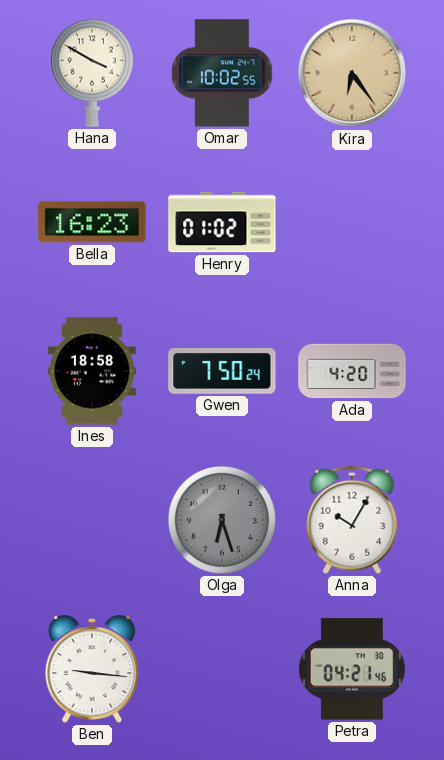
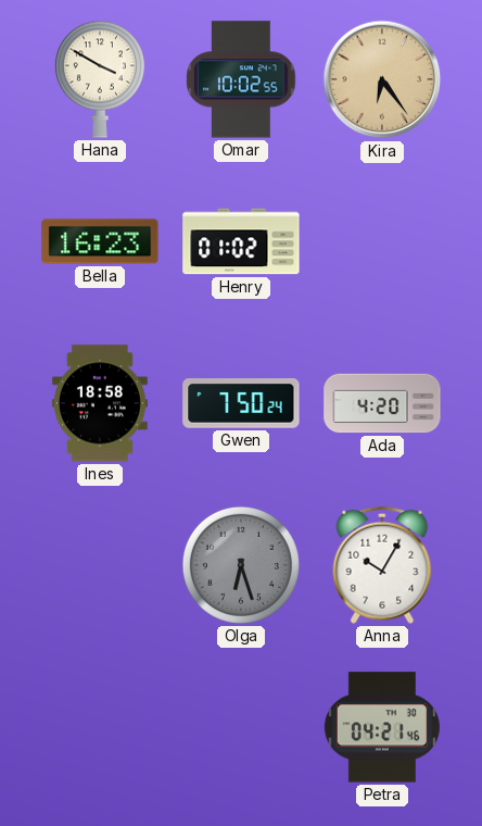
Ben: 9:16 -> none
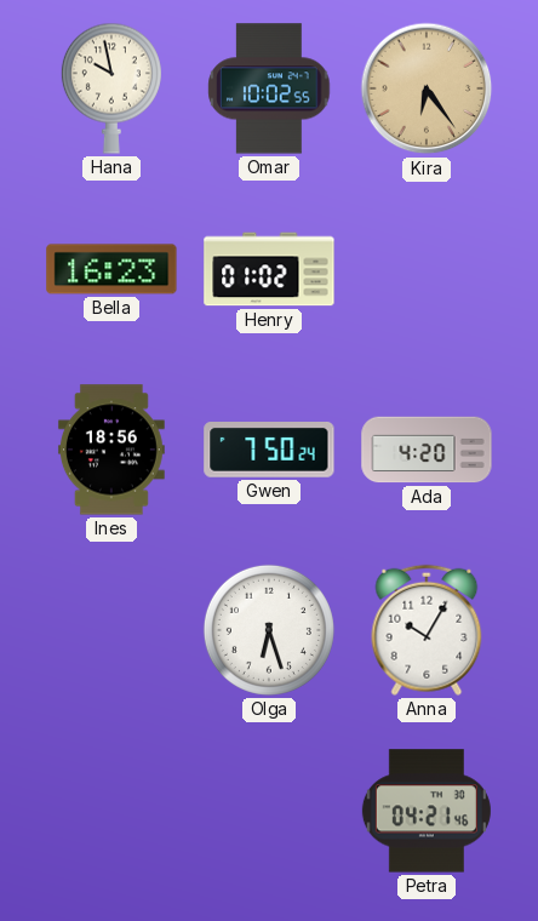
Hana: 3:50 -> 9:58
Ines: 18:58 -> 18:56
Olga dial: grey -> white
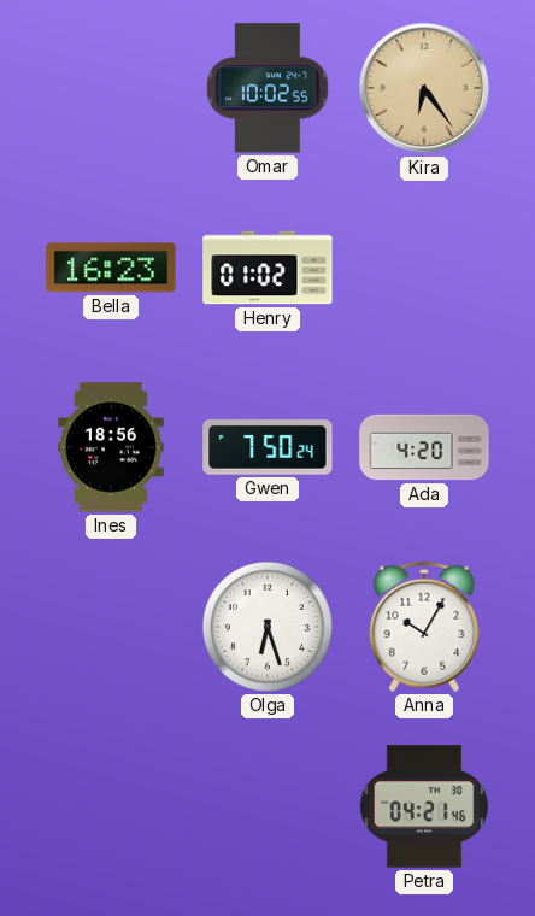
Hana: 9:58 -> none
